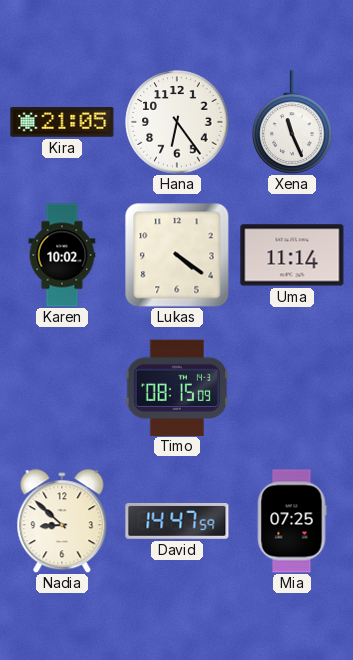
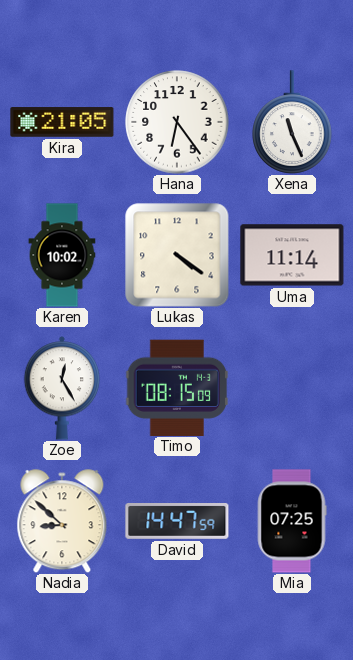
Zoe: none -> 12:25
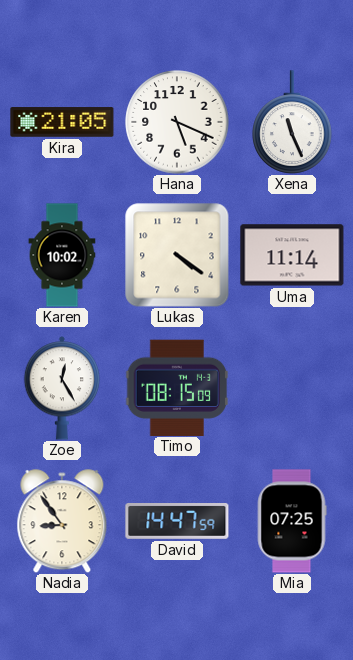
Hana: 6:24 -> 5:19
Nadia: 8:52 -> 8:54
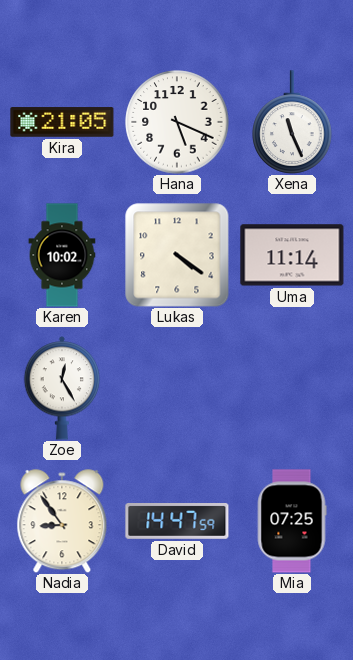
Timo: 08:15 -> none
